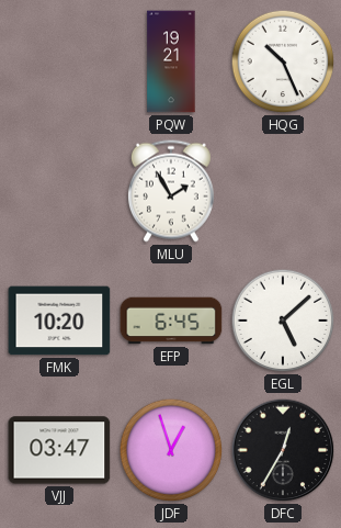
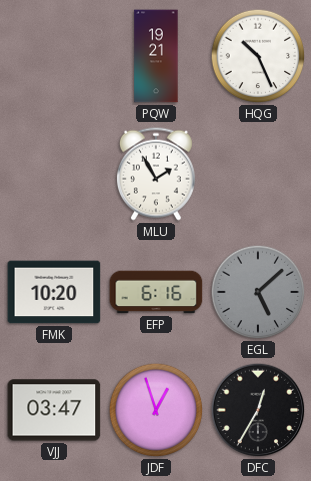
EFP: 6:45 -> 6:16
EGL dial: white -> grey
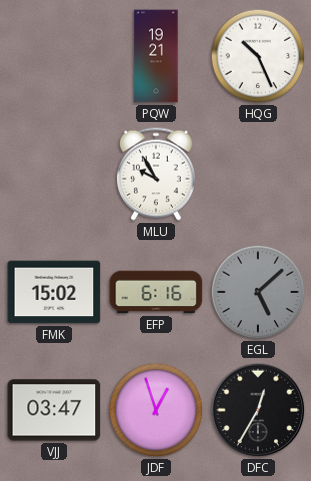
MLU: 1:55 -> 9:55
FMK: 10:20 -> 15:02
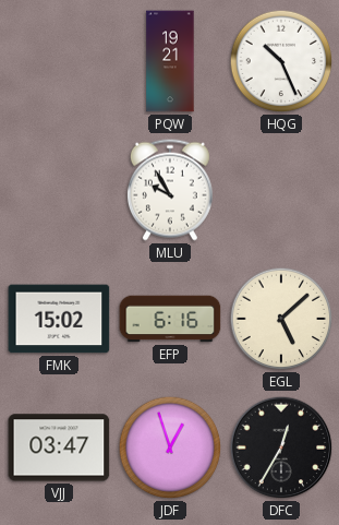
EGL dial: grey -> cream
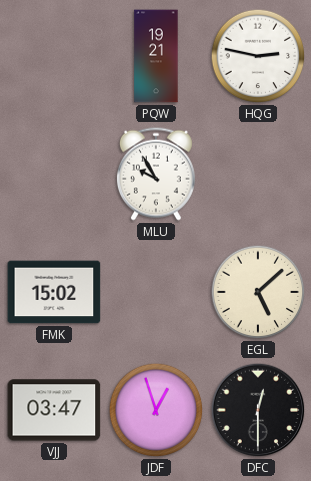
HQG: 10:26 -> 2:47
EFP: 6:16 -> none
DFC: 12:35 -> 12:30
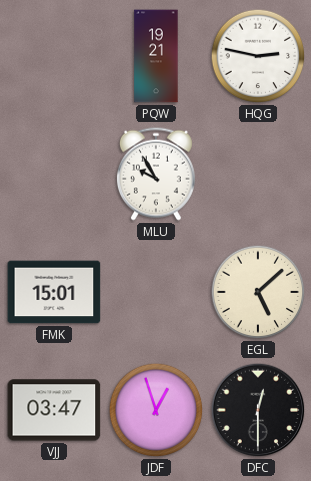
FMK: 15:02 -> 15:01
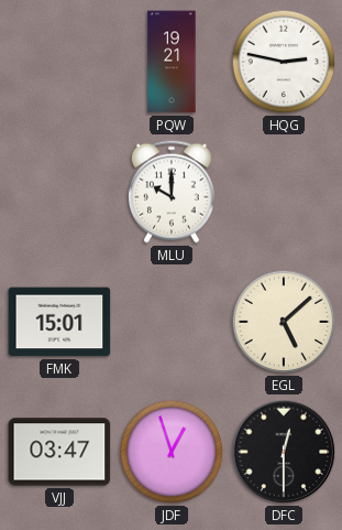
MLU: 9:55 -> 10:00
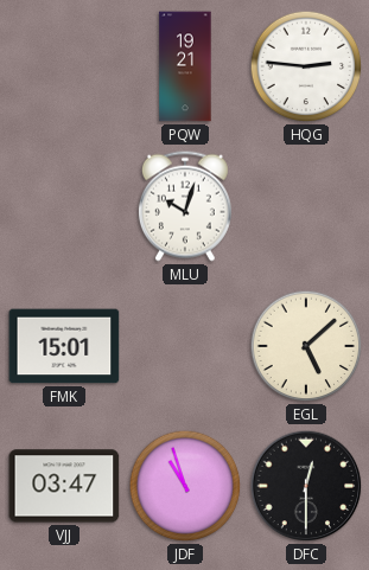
HQG: 2:47 -> 2:46
MLU: 10:00 -> 10:03
JDF: 12:57 -> 10:57
